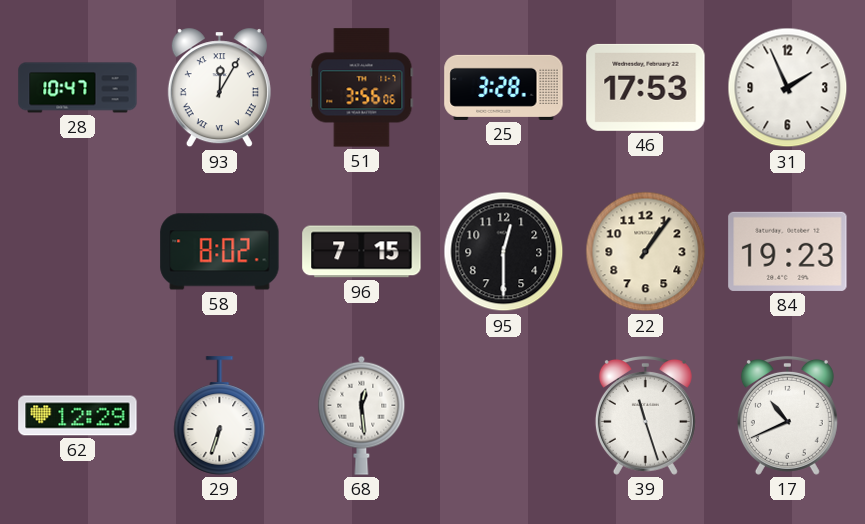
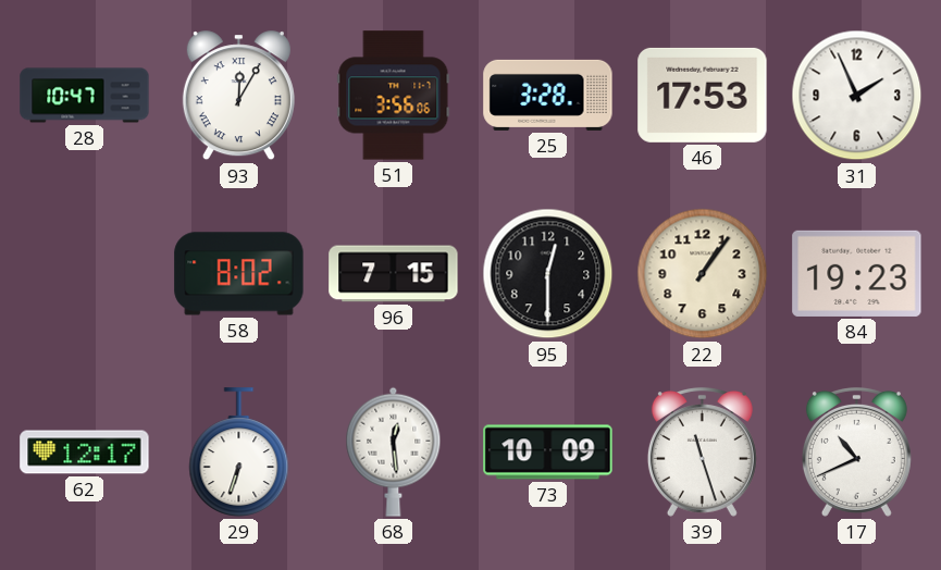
62: 12:29 -> 12:17
73: none -> 10:09
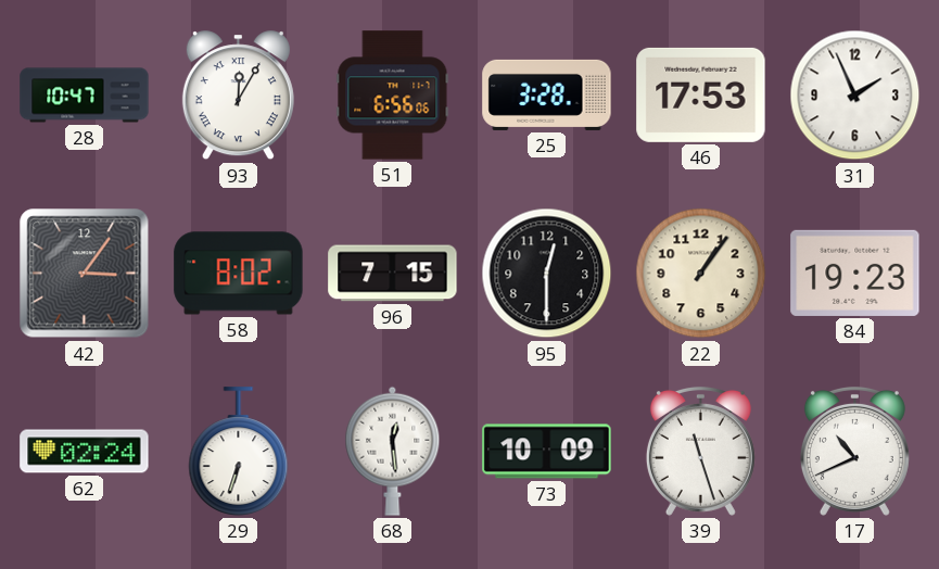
51: 3:56 -> 6:56
42: none -> 3:06
62: 12:17 -> 02:24
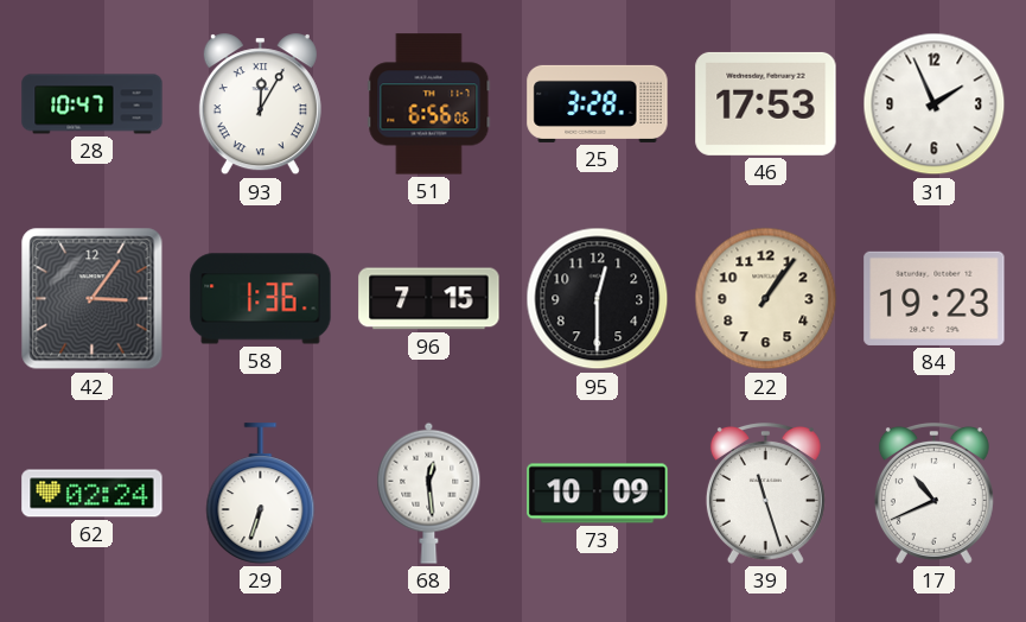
58: 8:02 -> 1:36
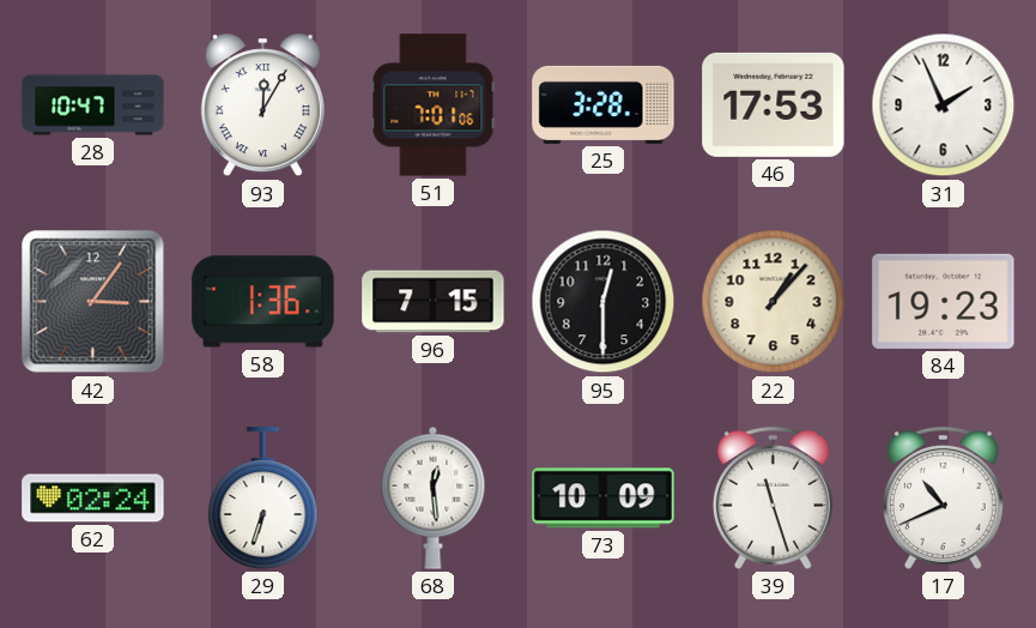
51: 6:56 -> 7:01
22: 1:06 -> 1:07
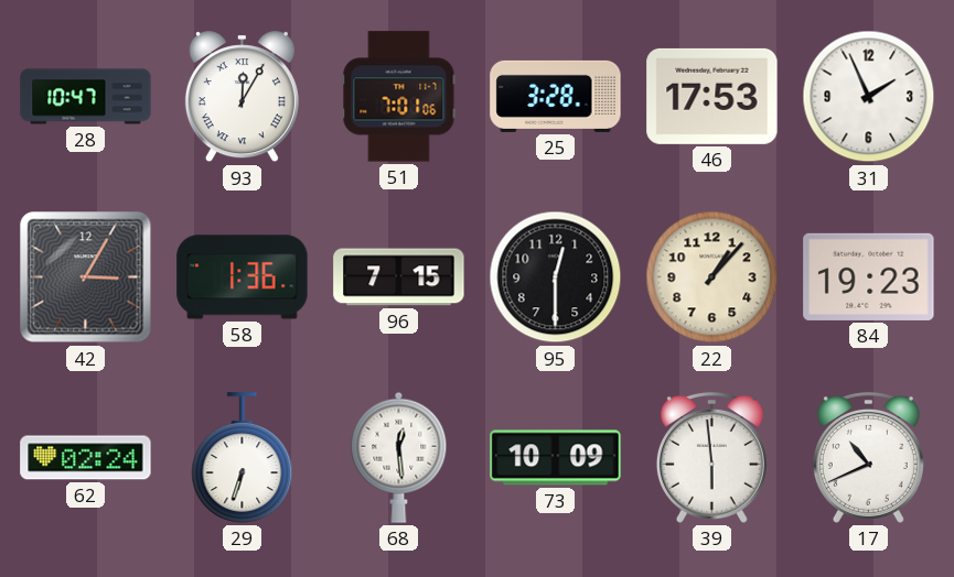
42: 3:06 -> 3:05
39: 11:27 -> 5:59
